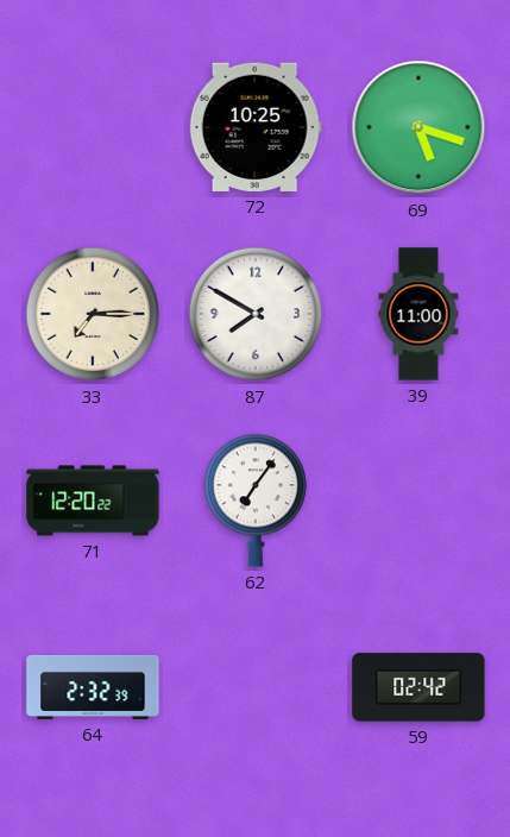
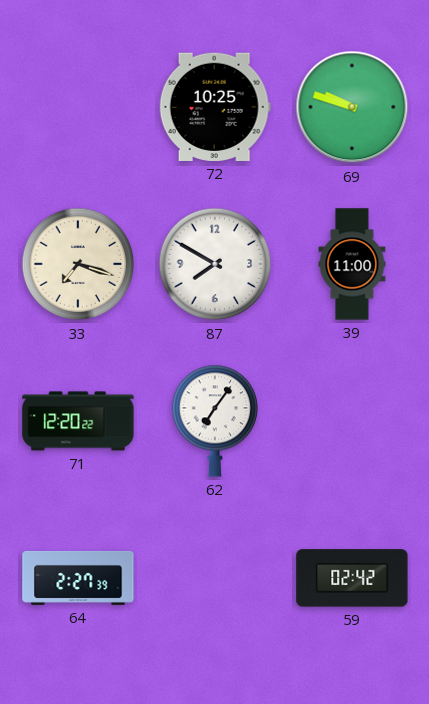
69: 5:18 -> 9:48
33: 7:15 -> 7:18
64: 2:32 -> 2:27
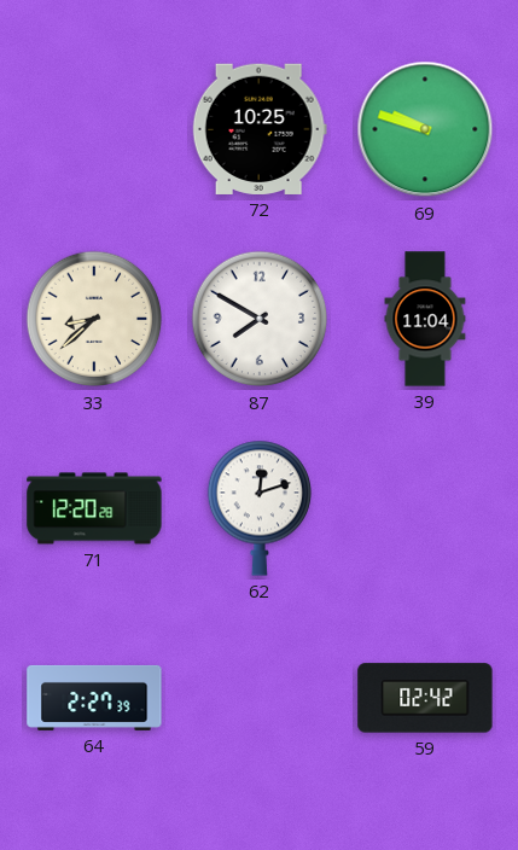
33: 7:18 -> 8:38
39: 11:00 -> 11:04
71: 12:20:22 -> 12:20:28
62: 7:06 -> 12:12
